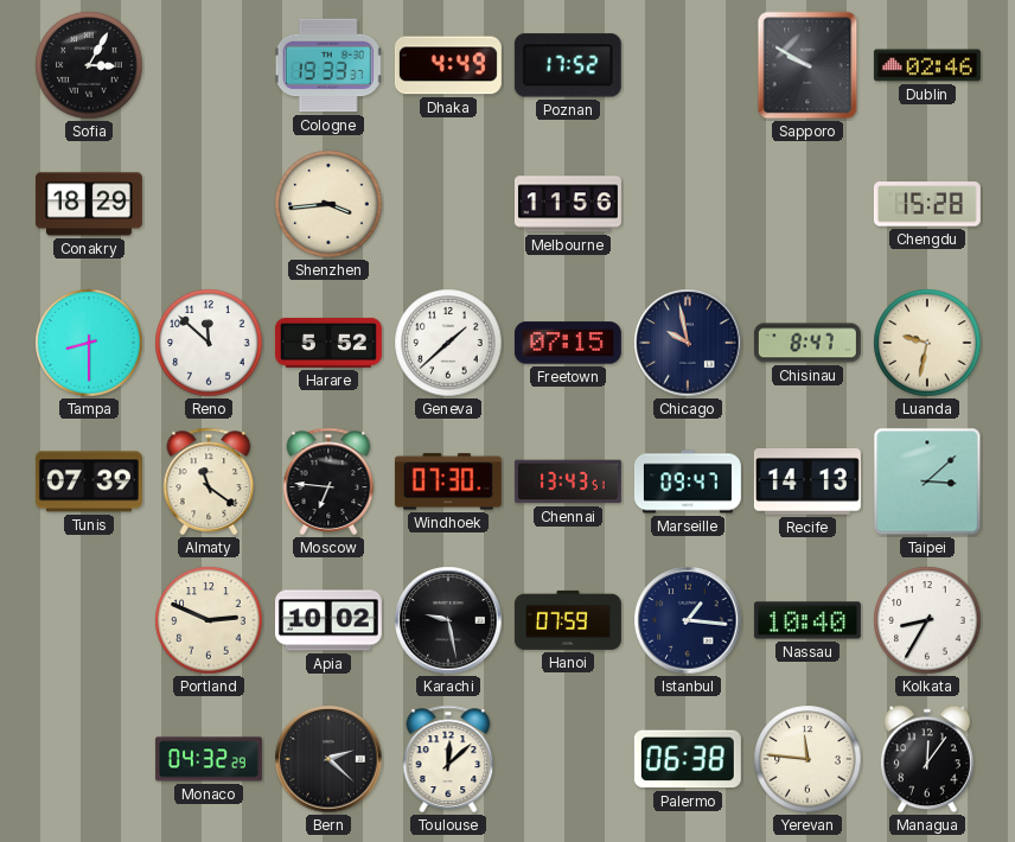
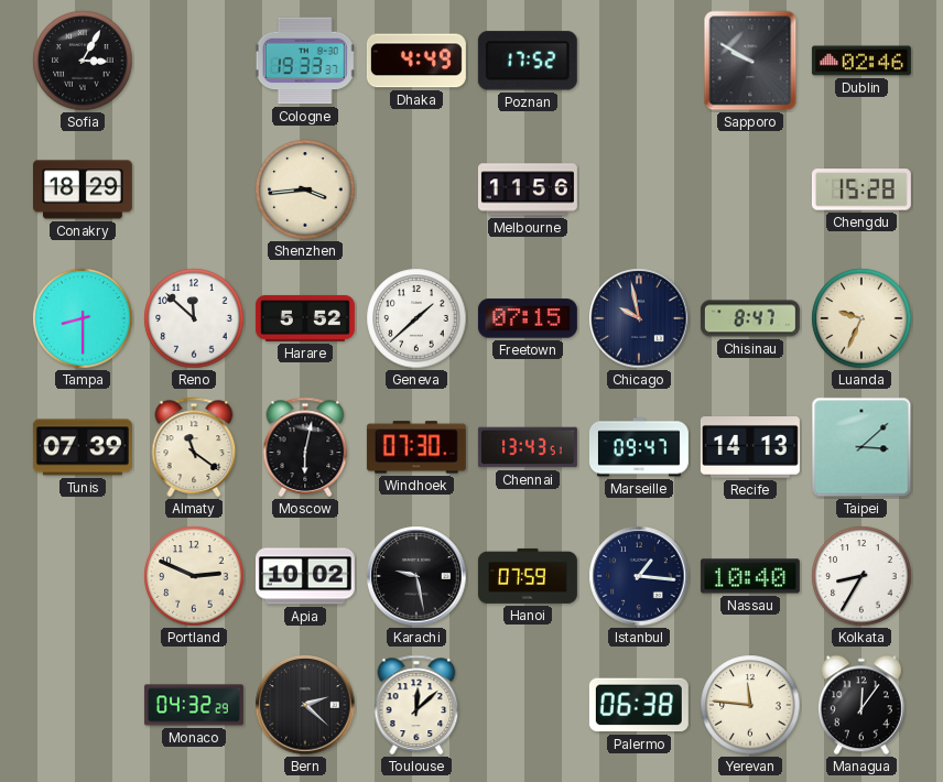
Luanda: 9:32 -> 9:34
Moscow: 6:46 -> 6:02
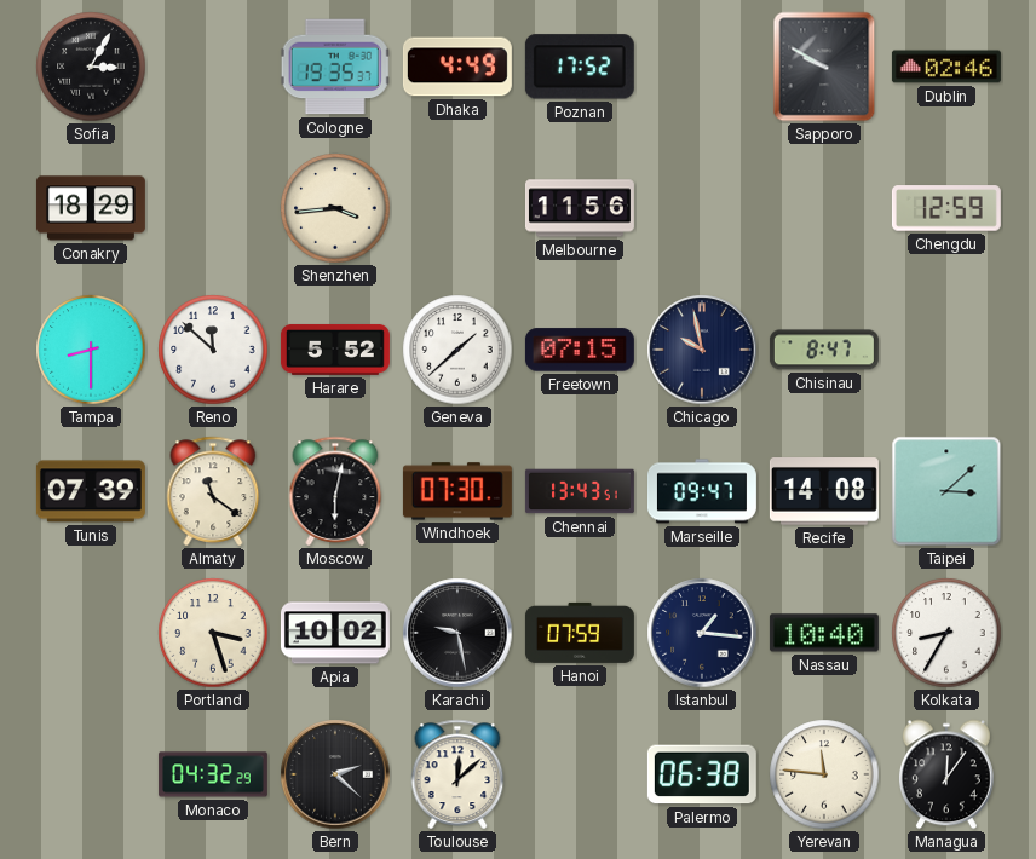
Cologne: 19:33 -> 19:35
Chengdu: 15:28 -> 12:59
Luanda: 9:34 -> none
Recife: 14:13 -> 14:08
Portland: 2:49 -> 3:27
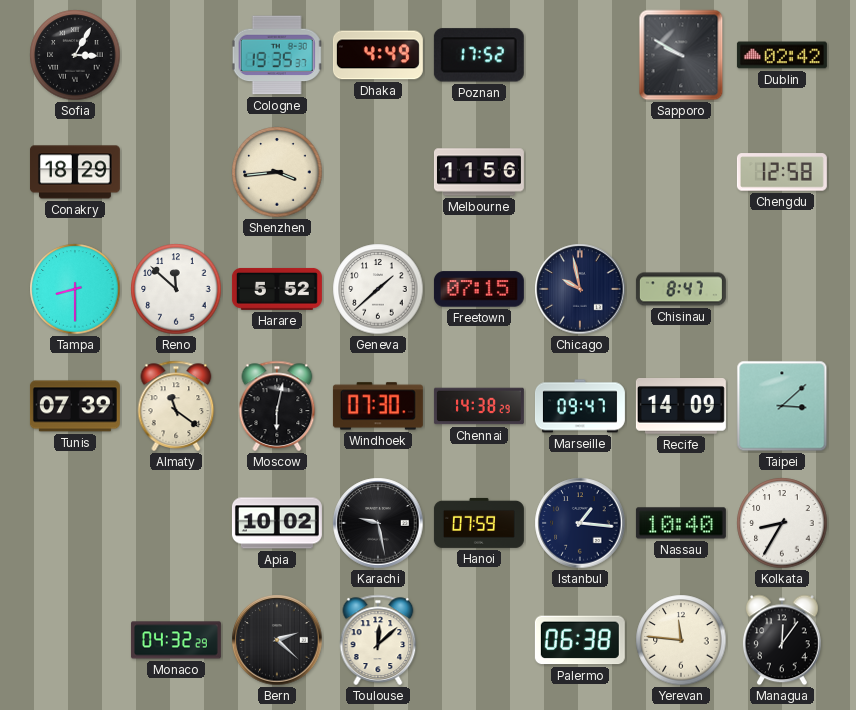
Dublin: 02:46 -> 02:42
Chengdu: 12:59 -> 12:58
Chennai: 13:43 -> 14:38
Recife: 14:08 -> 14:09
Portland: 3:27 -> none
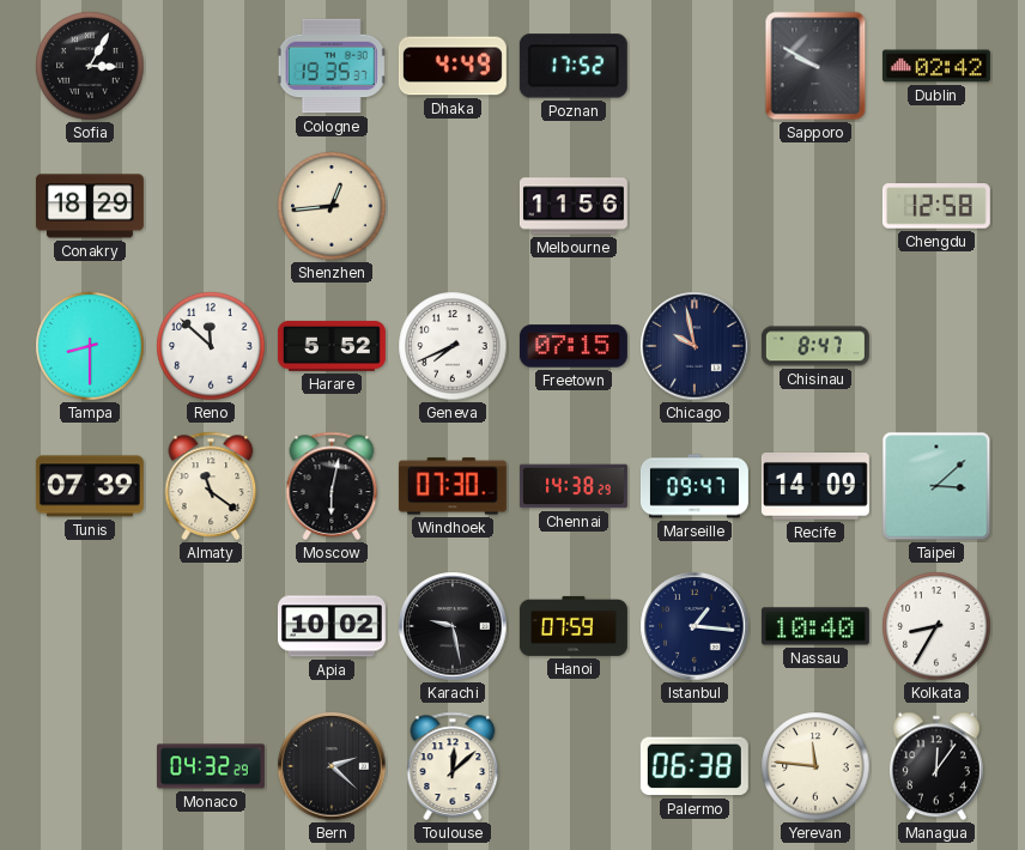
Shenzhen: 3:44 -> 12:44
Geneva: 1:38 -> 7:41
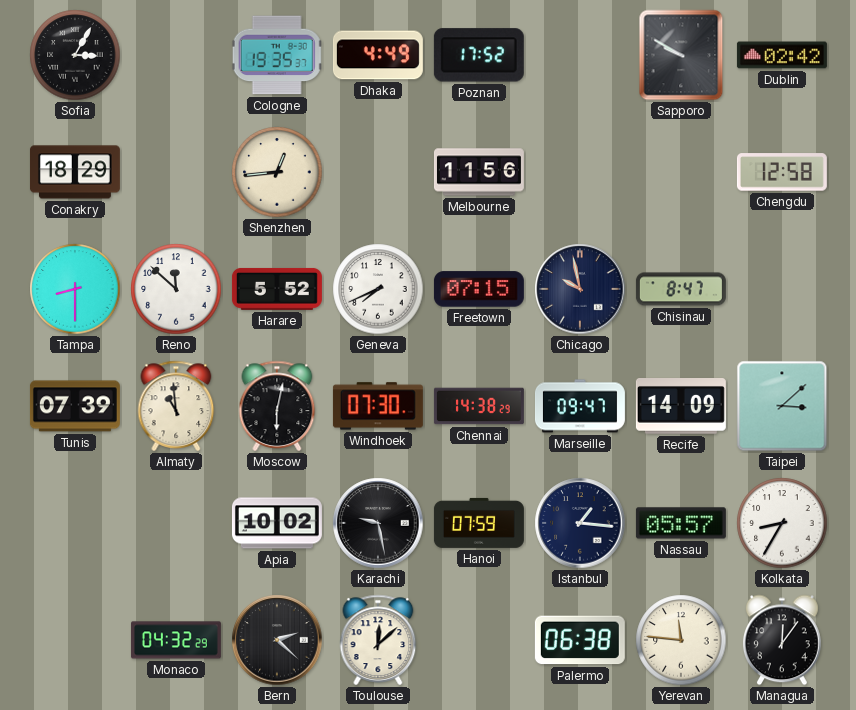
Almaty: 11:21 -> 10:59
Nassau: 10:40 -> 05:57
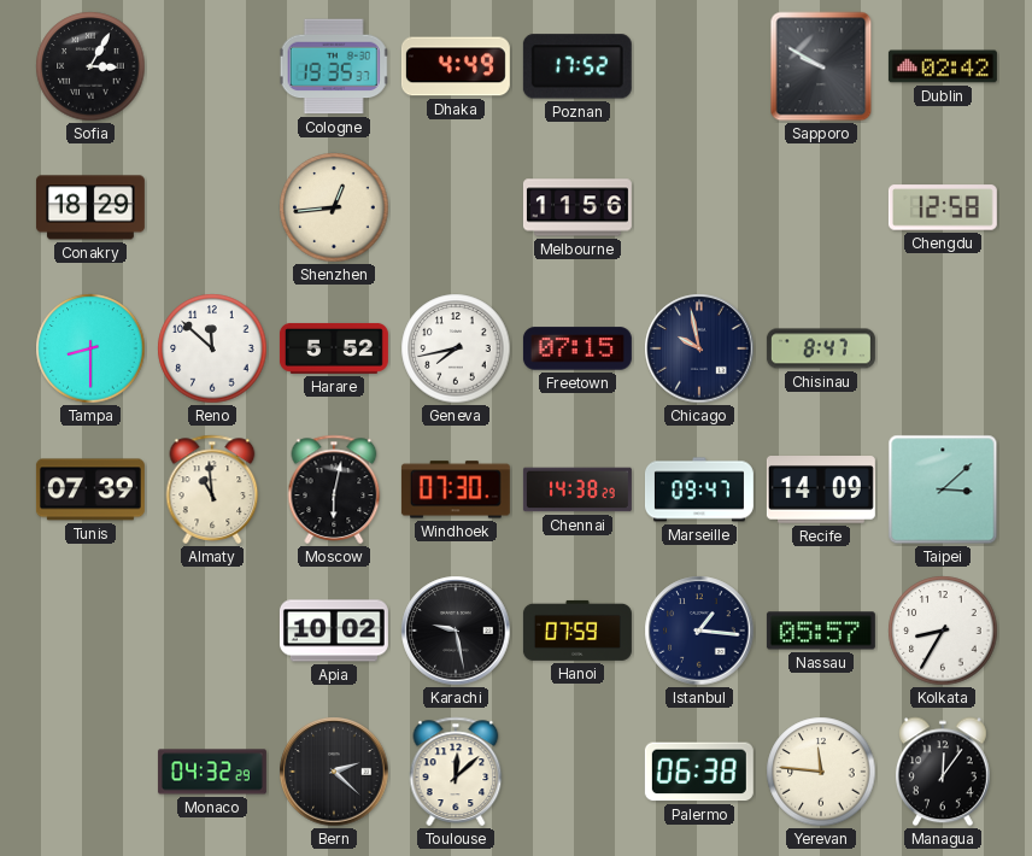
Geneva: 7:41 -> 7:43
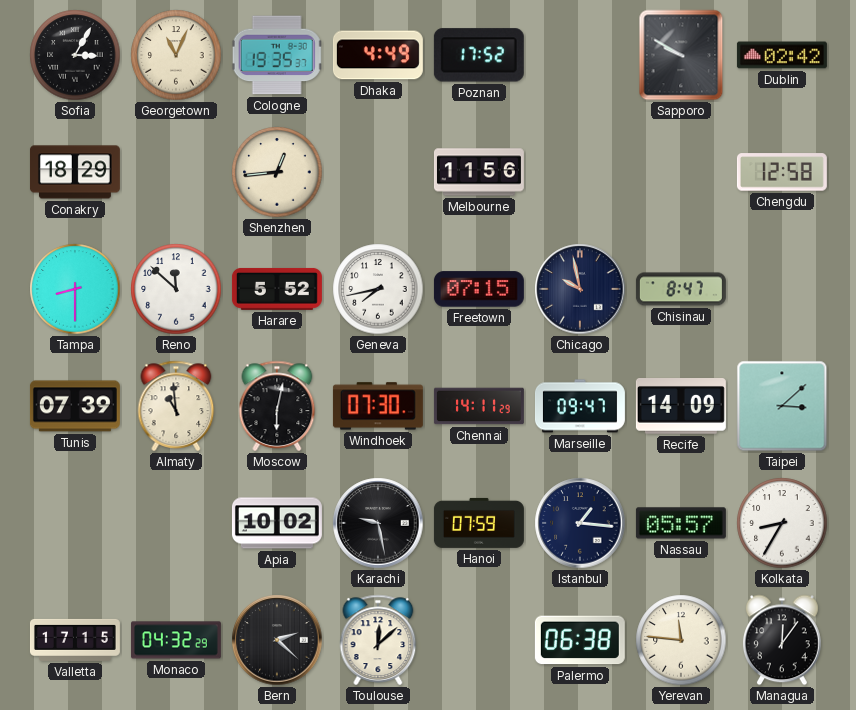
Georgetown: none -> 11:04
Chennai: 14:38 -> 14:11
Valletta: none -> 17:15
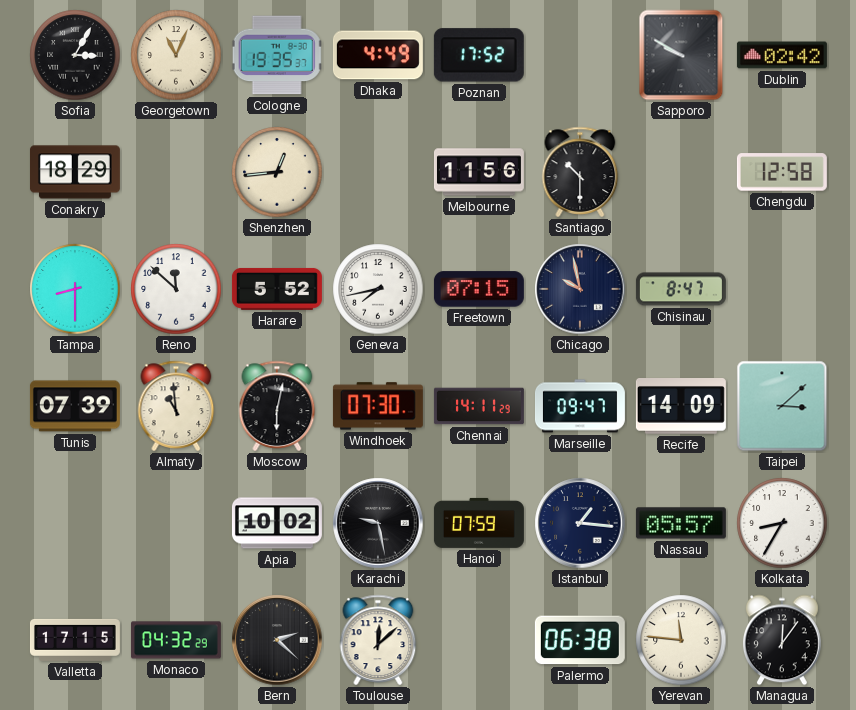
Santiago: none -> 10:30
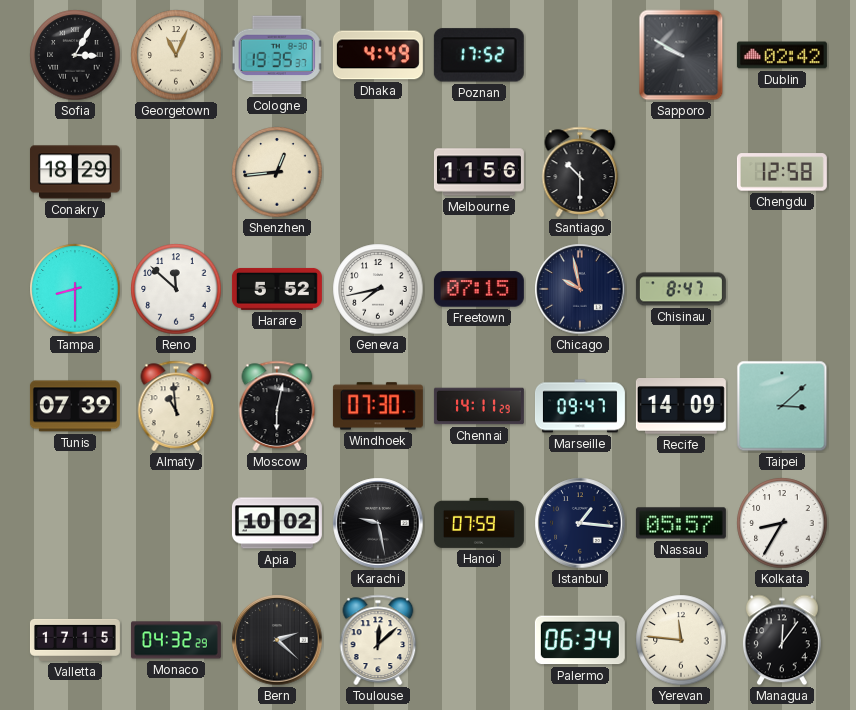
Palermo: 06:38 -> 06:34
